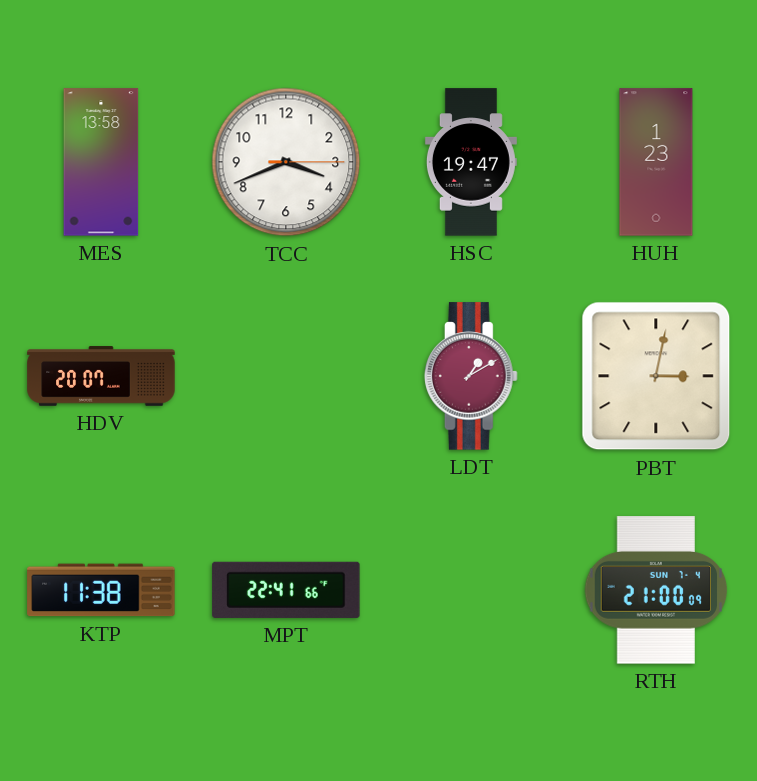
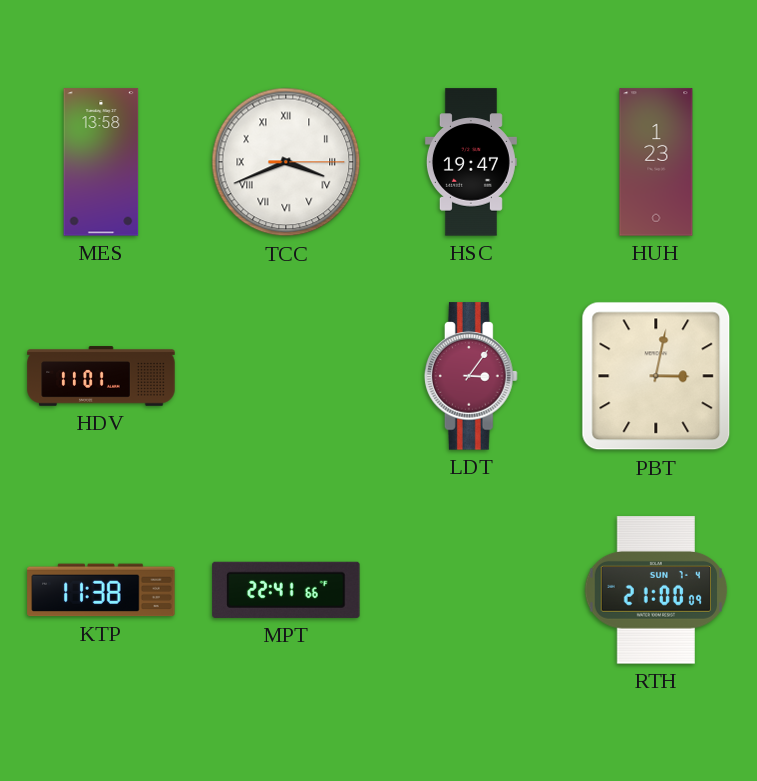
TCC numerals: Arabic -> Roman
HDV: 20:07 -> 11:01
LDT: 1:10 -> 3:06
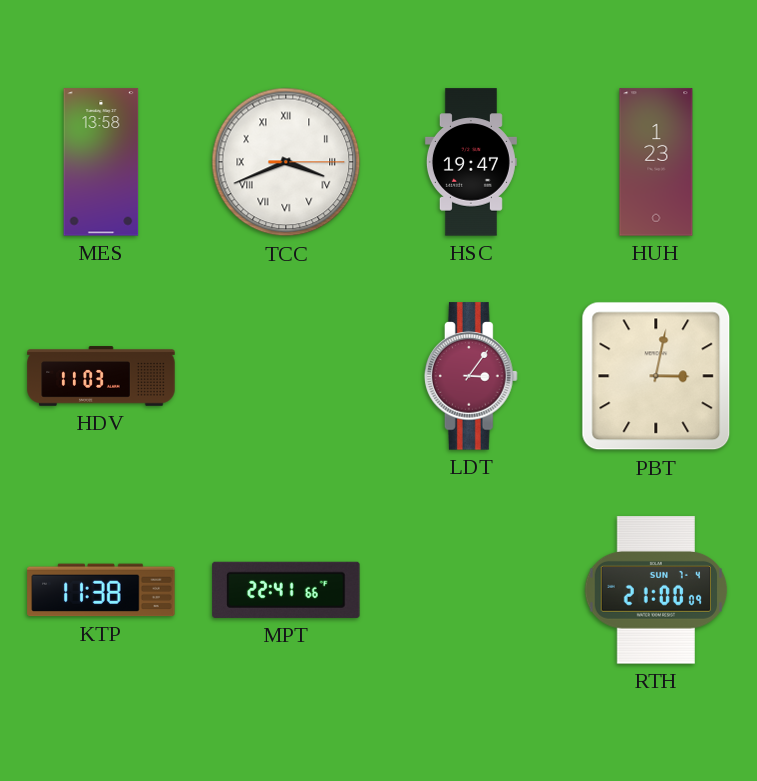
HDV: 11:01 -> 11:03
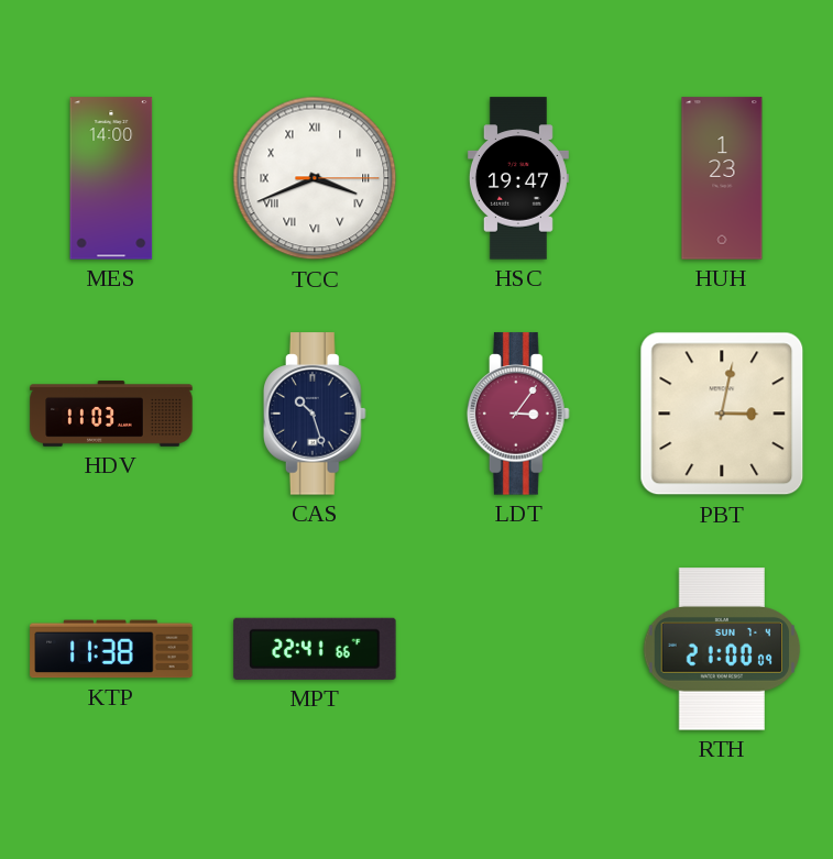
MES: 13:58 -> 14:00
CAS: none -> 10:27
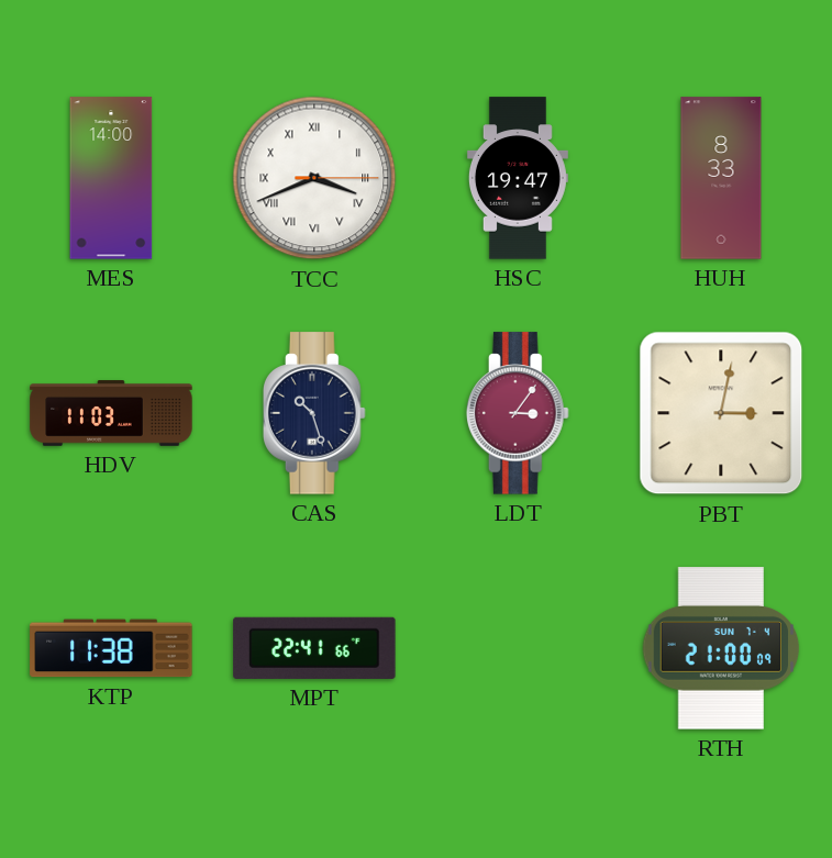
HUH: 1:23 -> 8:33
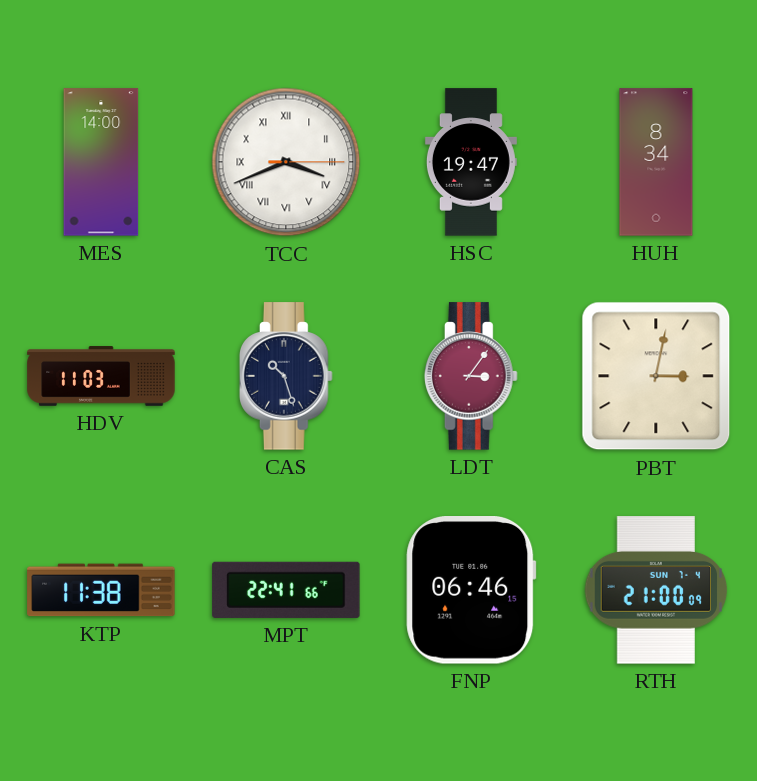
HUH: 8:33 -> 8:34
FNP: none -> 06:46
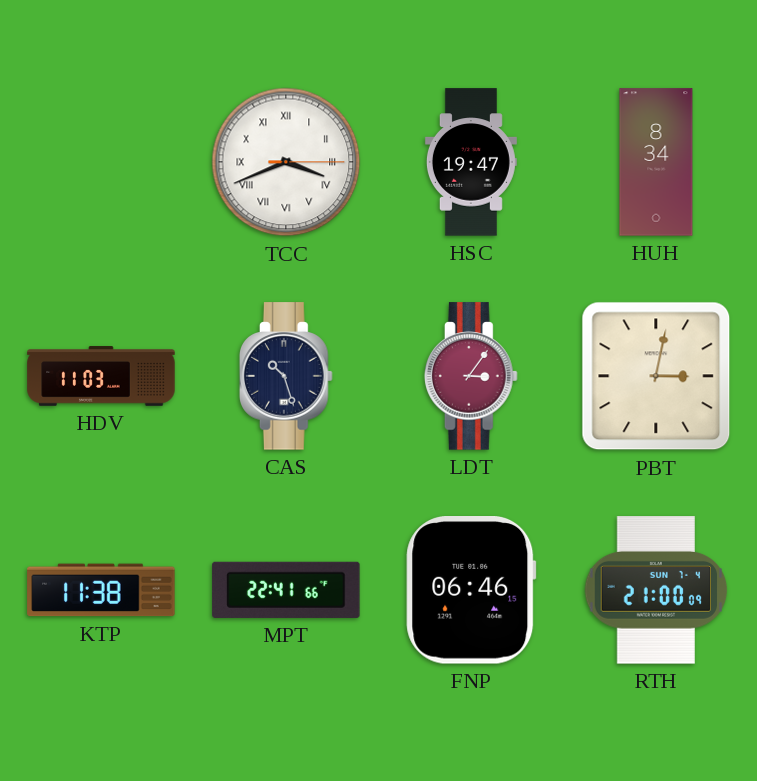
MES: 14:00 -> none
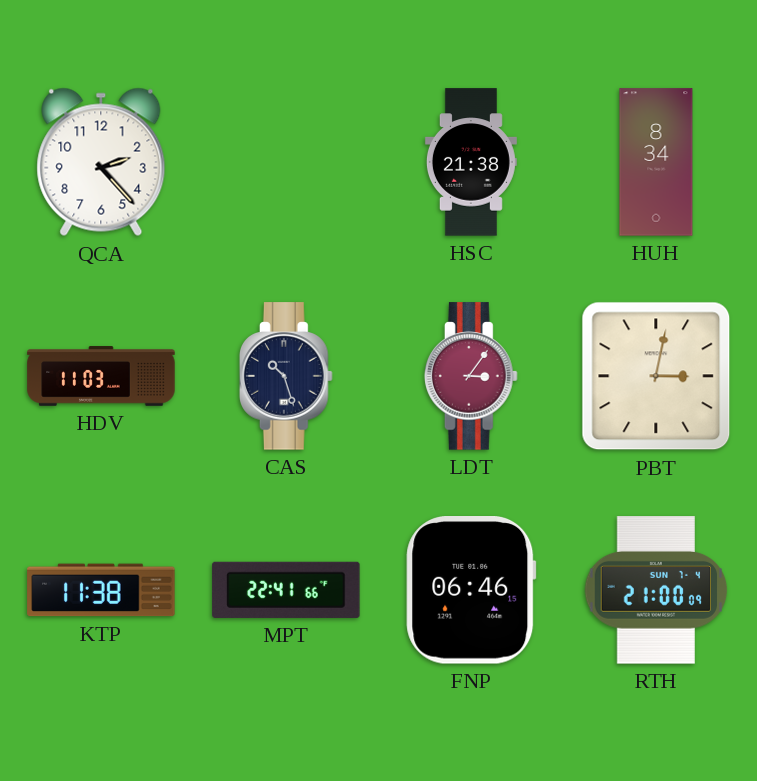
QCA: none -> 2:23
TCC: 3:41 -> none
HSC: 19:47 -> 21:38
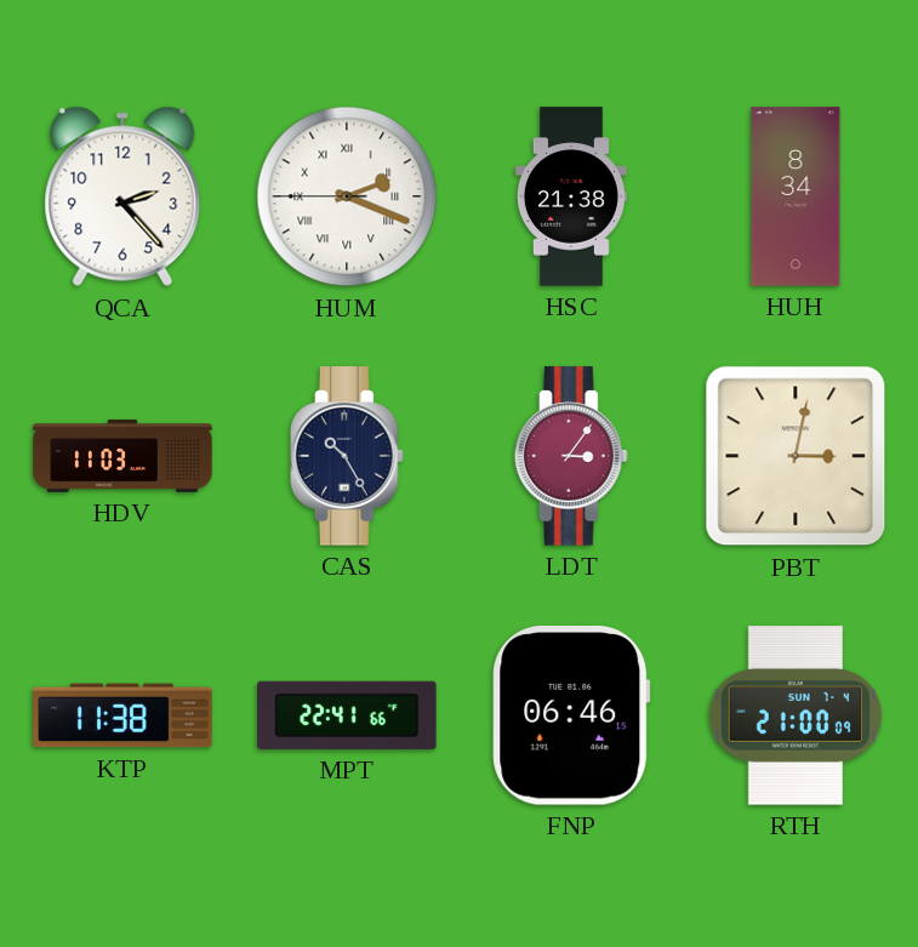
HUM: none -> 2:18
CAS: 10:27 -> 10:25
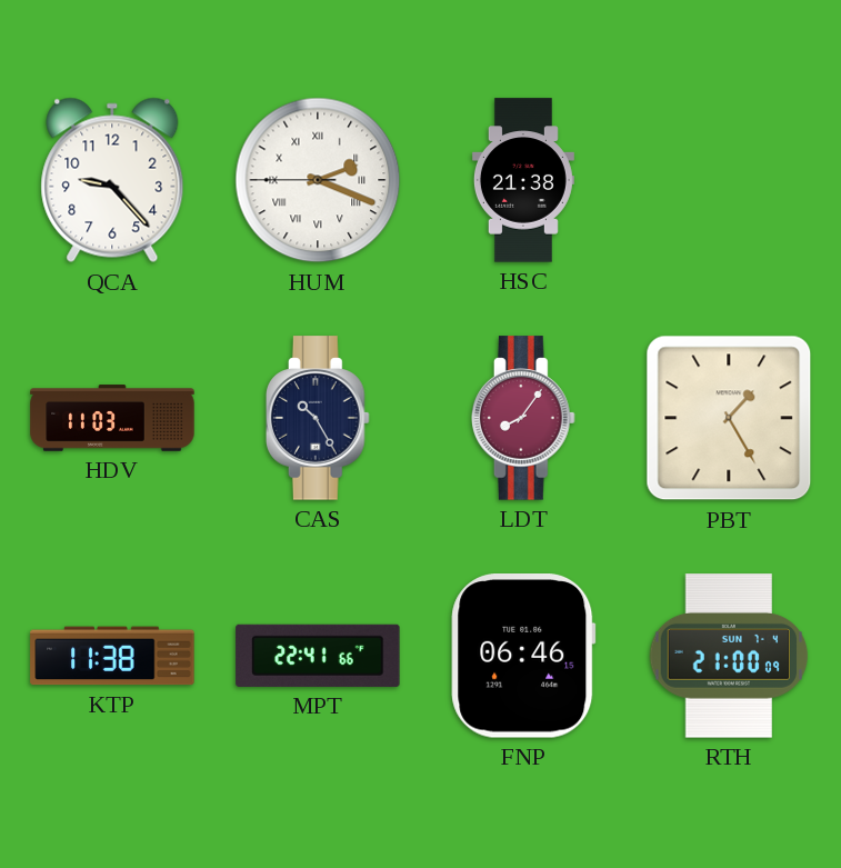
QCA: 2:23 -> 9:23
HUH: 8:34 -> none
LDT: 3:06 -> 8:06
PBT: 3:02 -> 1:25
